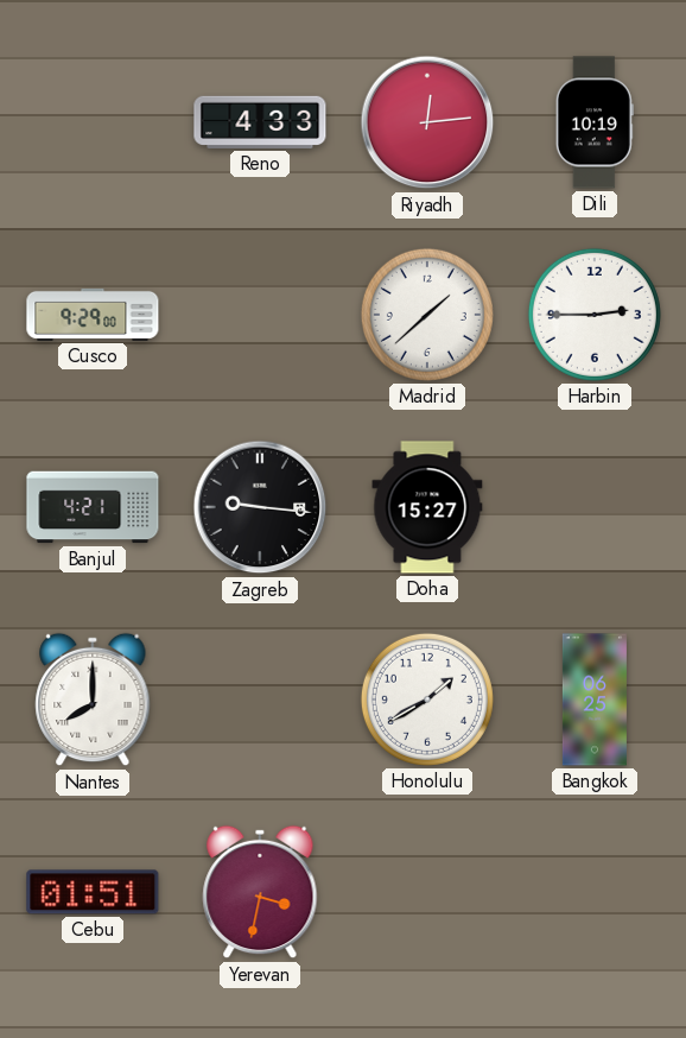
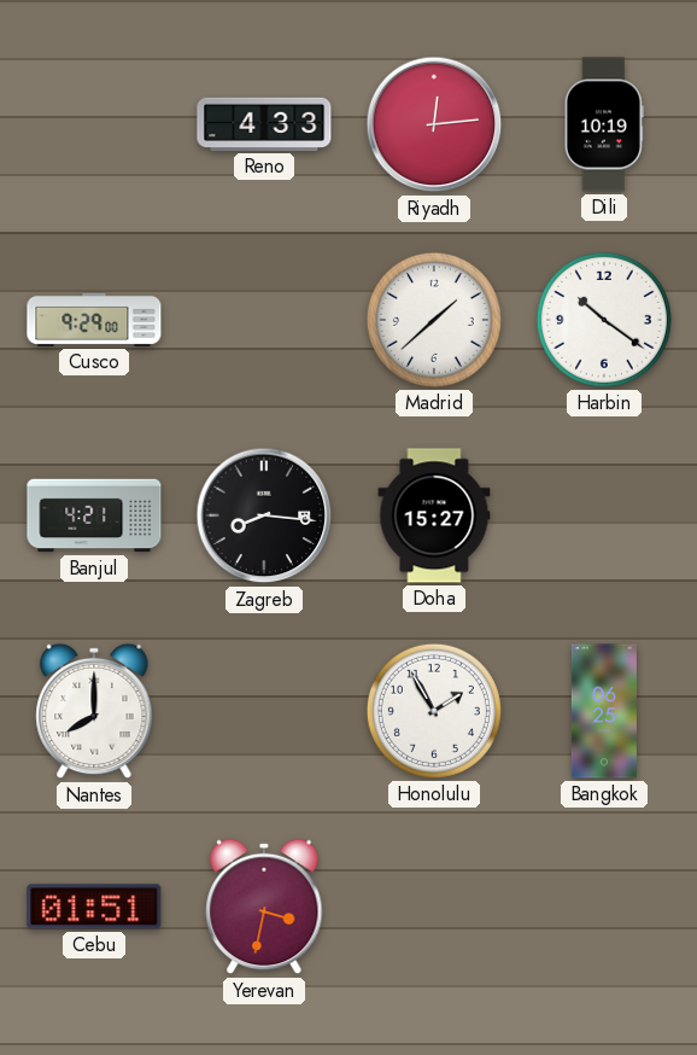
Harbin: 2:45 -> 10:21
Zagreb: 9:16 -> 8:16
Honolulu: 1:40 -> 1:55
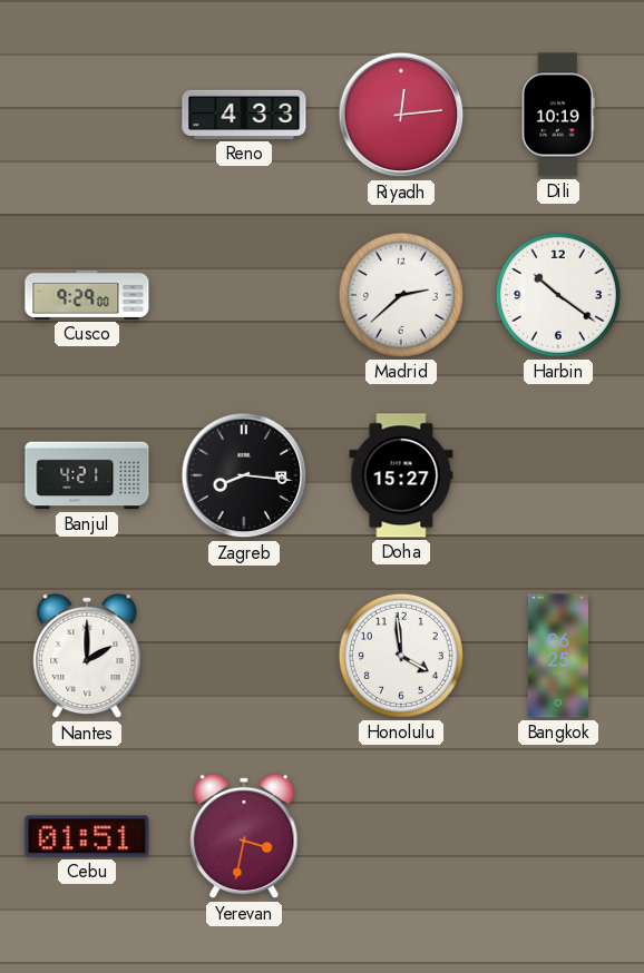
Madrid: 1:38 -> 2:38
Nantes: 8:00 -> 2:00
Honolulu: 1:55 -> 3:59
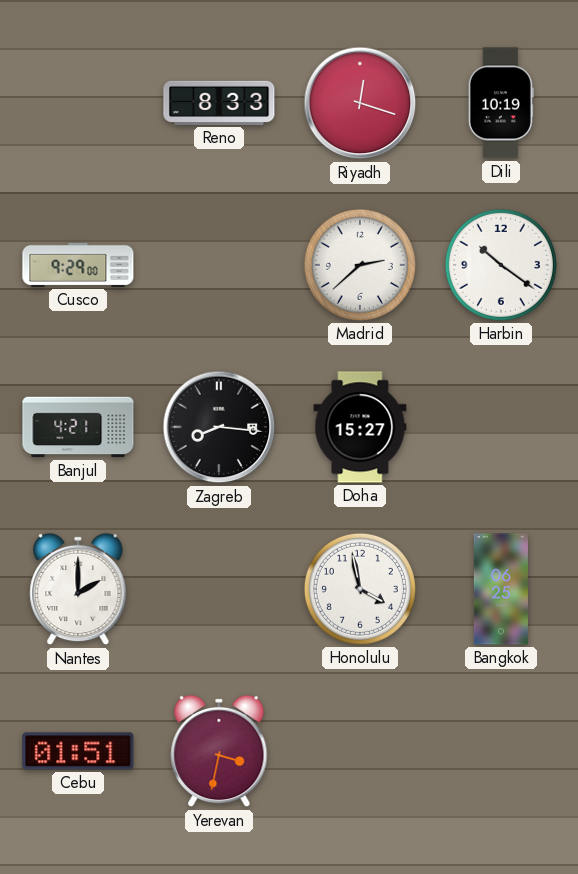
Reno: 4:33 -> 8:33
Riyadh: 12:14 -> 12:18
Honolulu: 3:59 -> 3:58
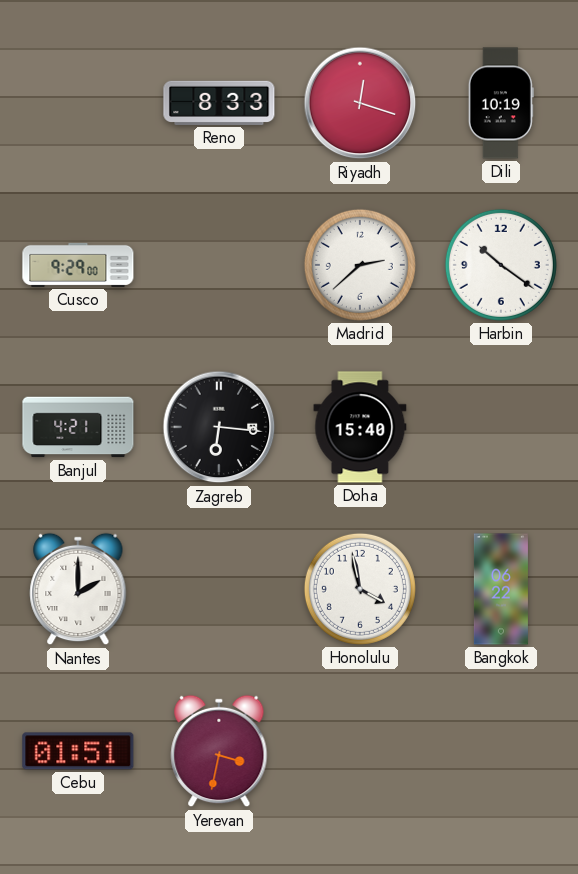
Zagreb: 8:16 -> 6:16
Doha: 15:27 -> 15:40
Bangkok: 06:25 -> 06:22
